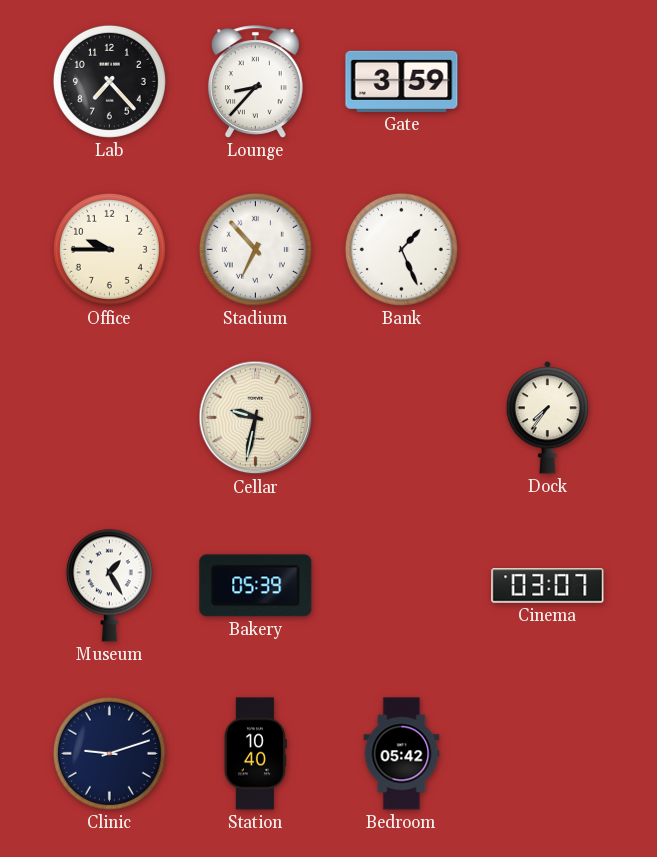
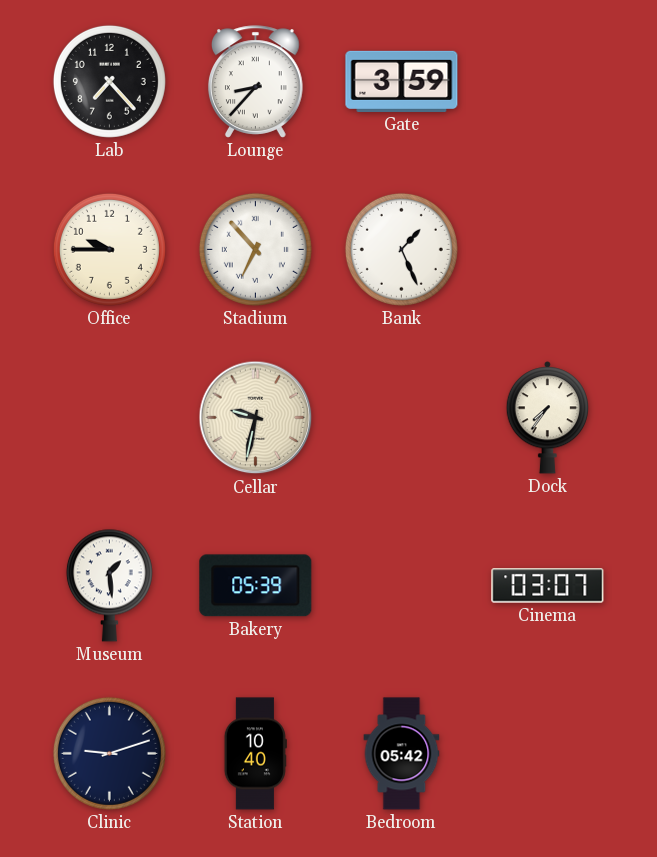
Museum: 1:25 -> 1:29
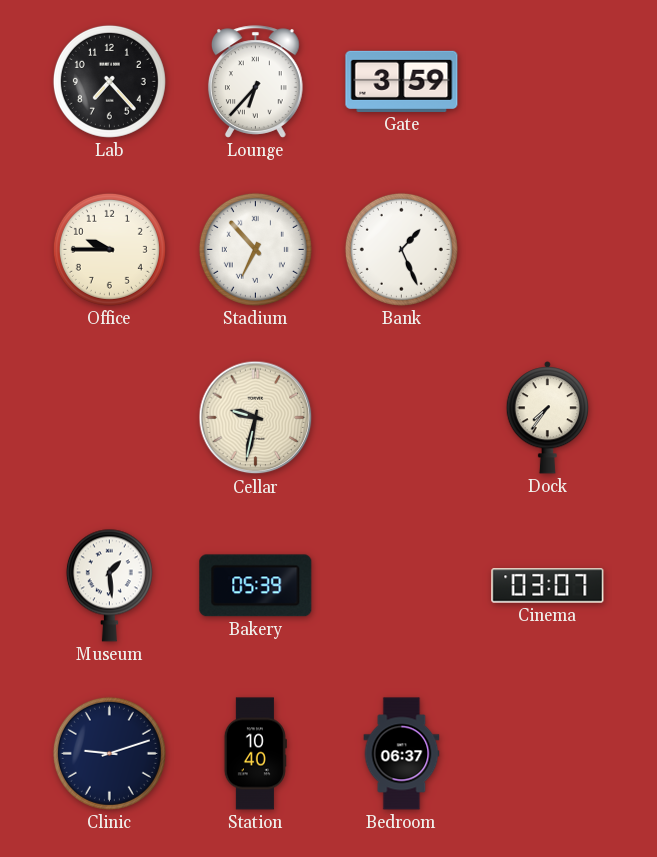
Lounge: 8:37 -> 6:37
Bedroom: 05:42 -> 06:37
